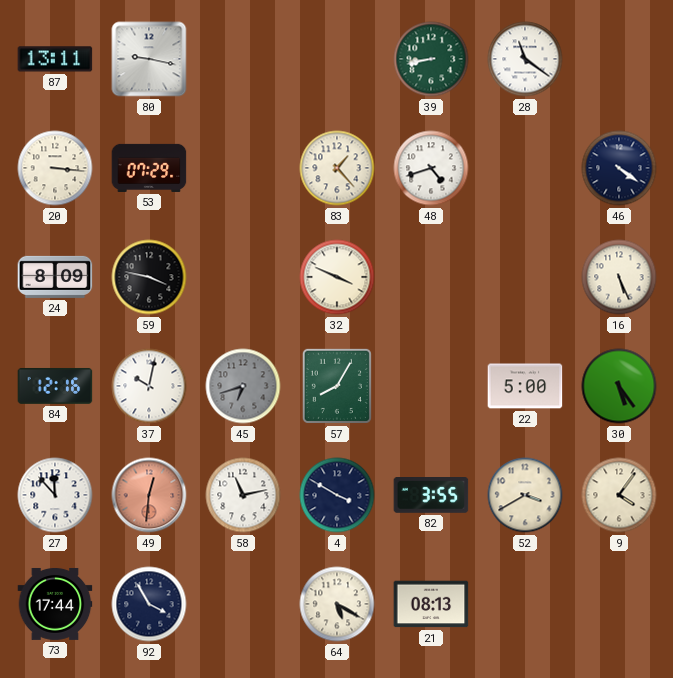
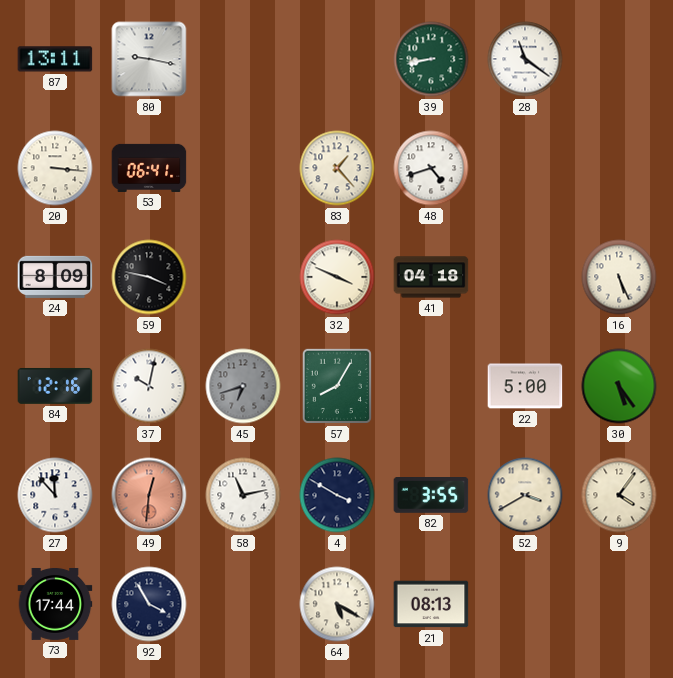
53: 07:29 -> 06:41
46: 4:21 -> none
41: none -> 04:18
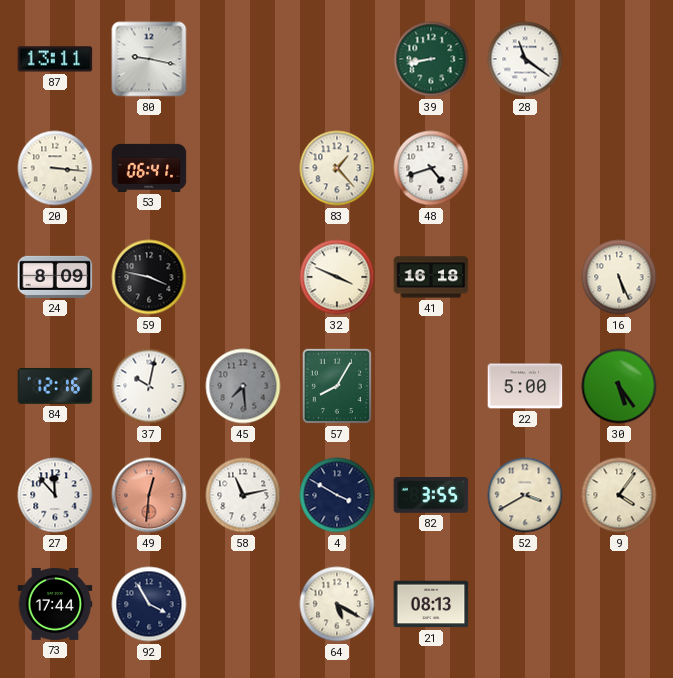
41: 04:18 -> 16:18
45: 6:42 -> 7:29
